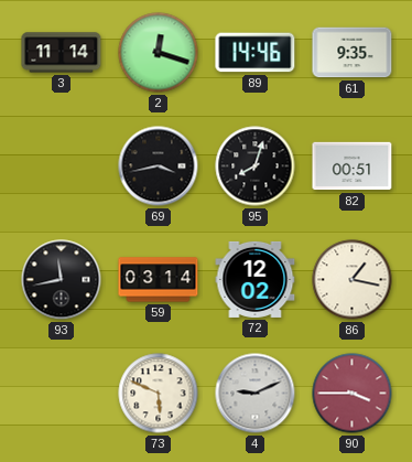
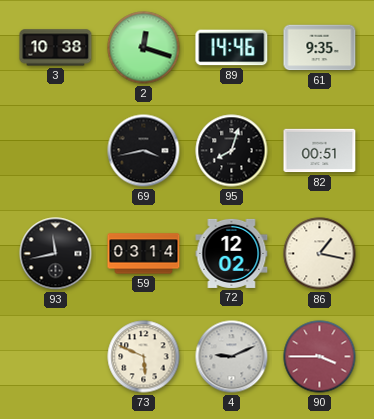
3: 11:14 -> 10:38
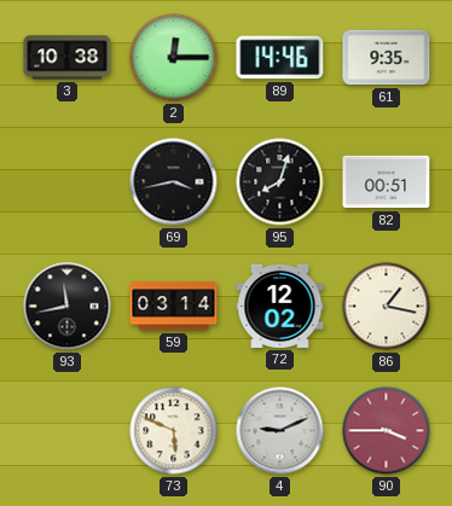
2: 12:18 -> 12:15
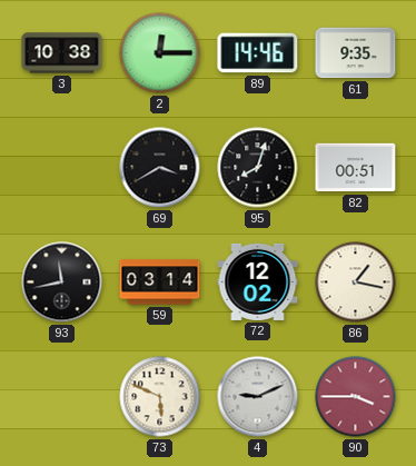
69: 3:43 -> 3:40
